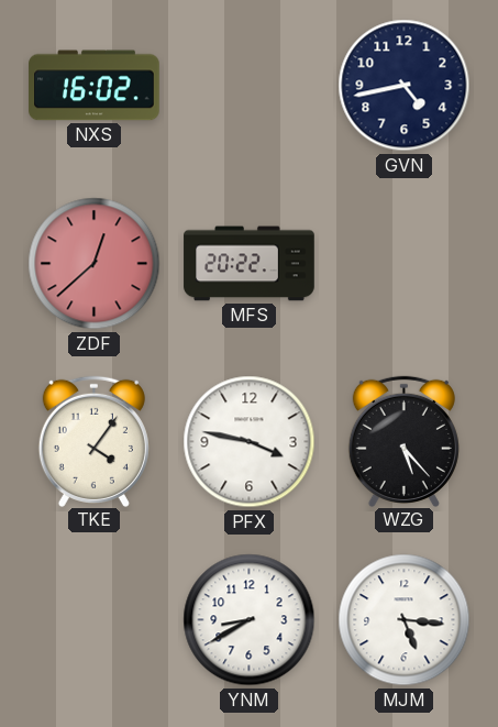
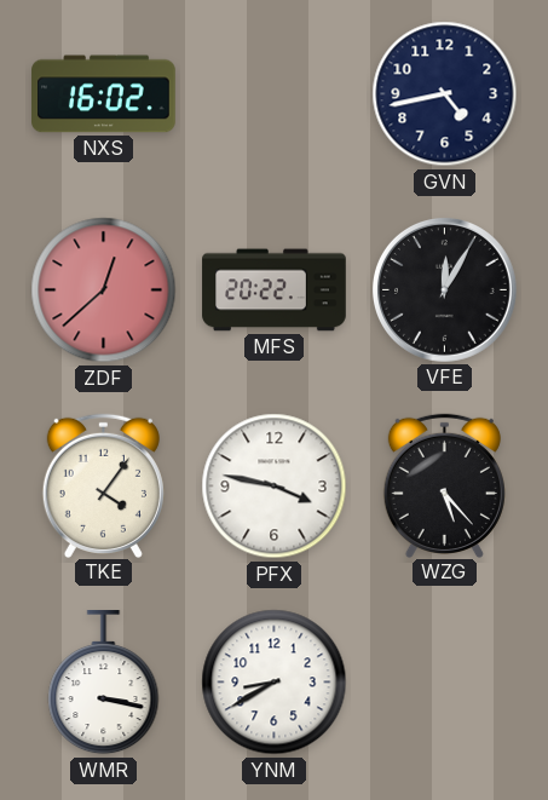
VFE: none -> 12:05
WMR: none -> 3:17
MJM: 5:16 -> none
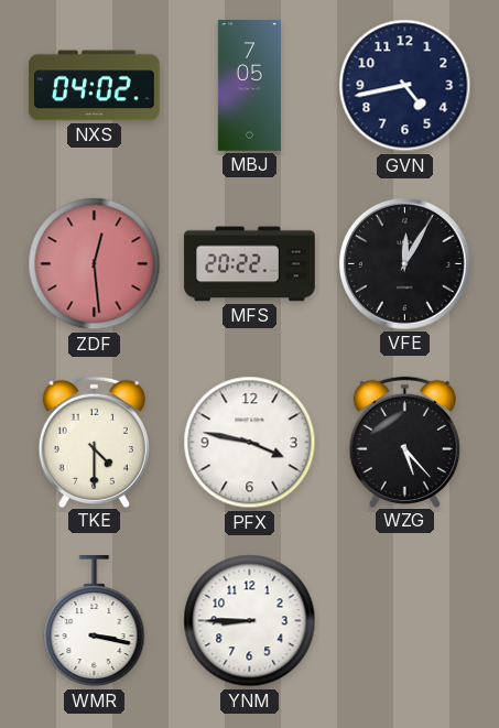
NXS: 16:02 -> 04:02
MBJ: none -> 7:05
ZDF: 12:38 -> 12:29
TKE: 4:06 -> 4:30
YNM: 8:40 -> 8:45
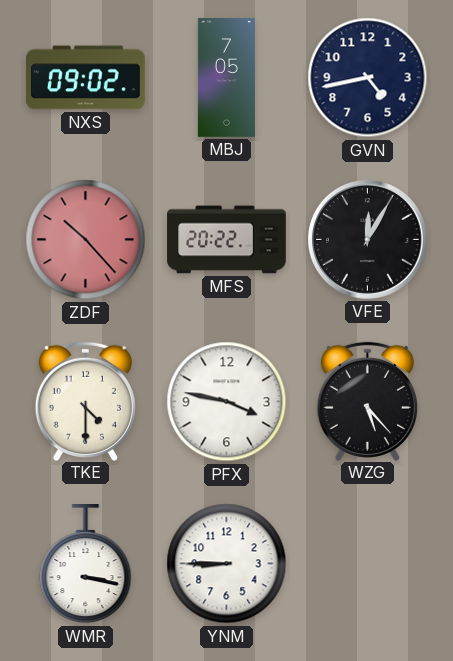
NXS: 04:02 -> 09:02
ZDF: 12:29 -> 10:23
